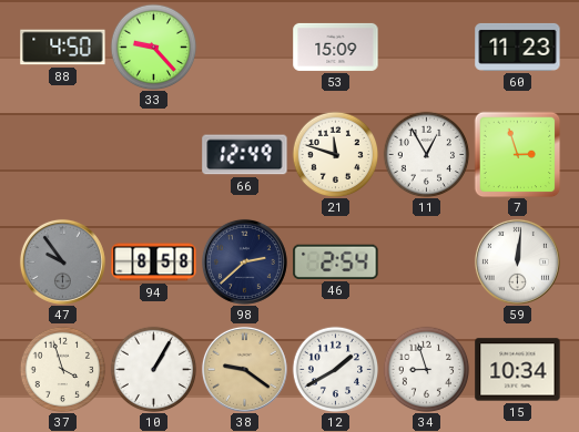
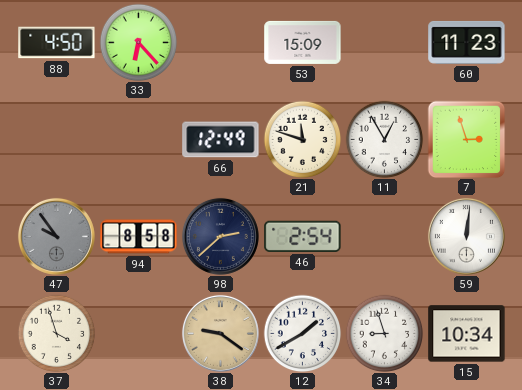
33: 9:23 -> 6:23
10: 1:05 -> none
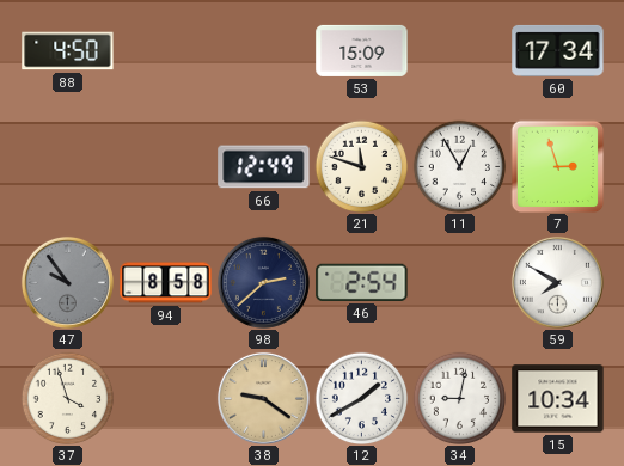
33: 6:23 -> none
60: 11:23 -> 17:34
59: 12:01 -> 7:50
34: 8:57 -> 9:02
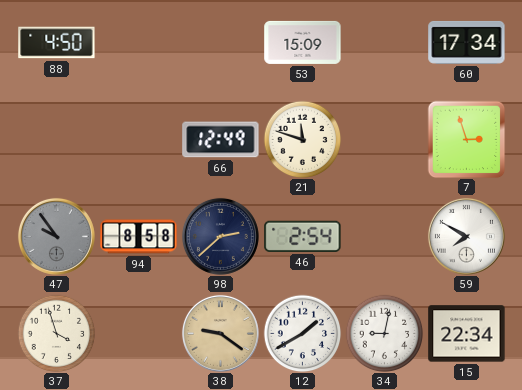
11: 12:55 -> none
15: 10:34 -> 22:34
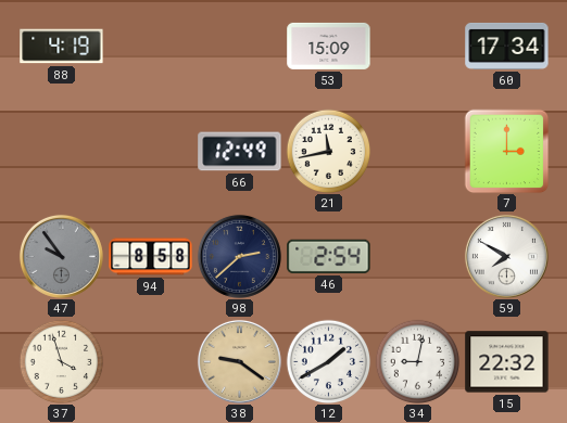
88: 4:50 -> 4:19
21: 11:48 -> 11:43
7: 2:57 -> 3:00
15: 22:34 -> 22:32
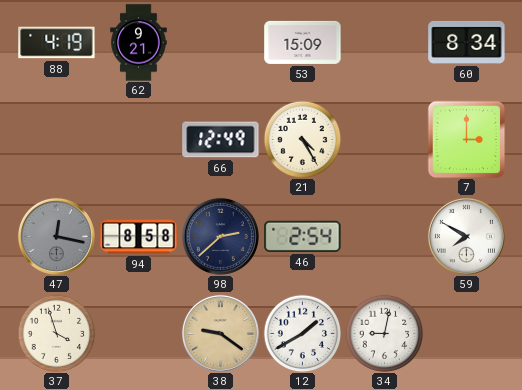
62: none -> 9:21
60: 17:34 -> 8:34
21: 11:43 -> 4:25
47: 9:54 -> 12:17
15: 22:32 -> none
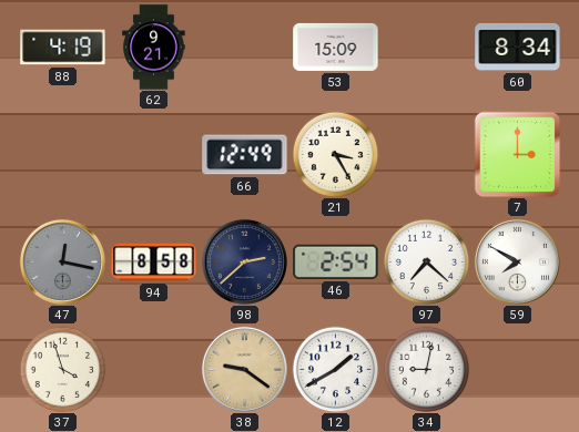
21: 4:25 -> 3:25
97: none -> 7:22
